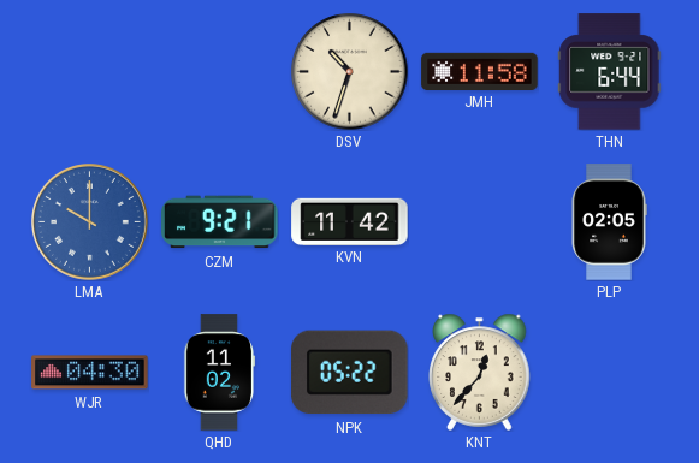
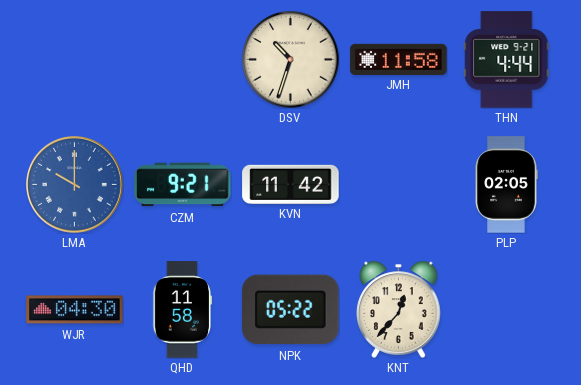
THN: 6:44 -> 4:44
QHD: 11:02 -> 11:58
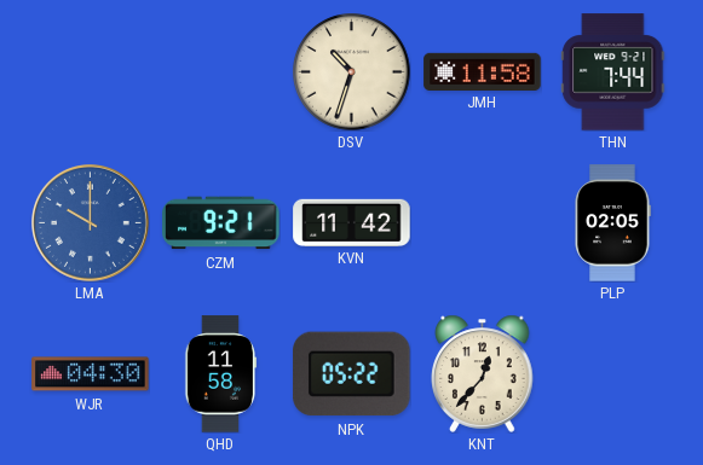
THN: 4:44 -> 7:44
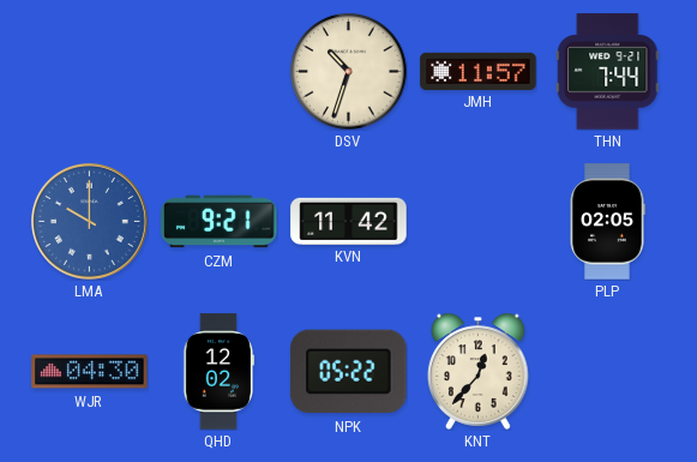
JMH: 11:58 -> 11:57
QHD: 11:58 -> 12:02
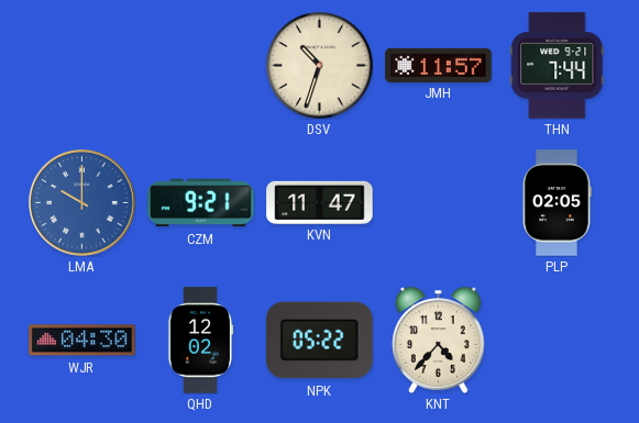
KVN: 11:42 -> 11:47
KNT: 12:37 -> 4:37
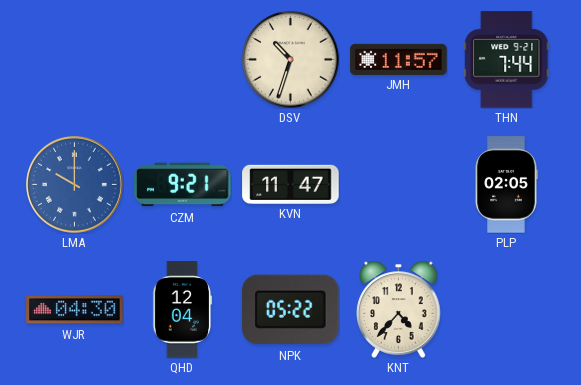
QHD: 12:02 -> 12:04
